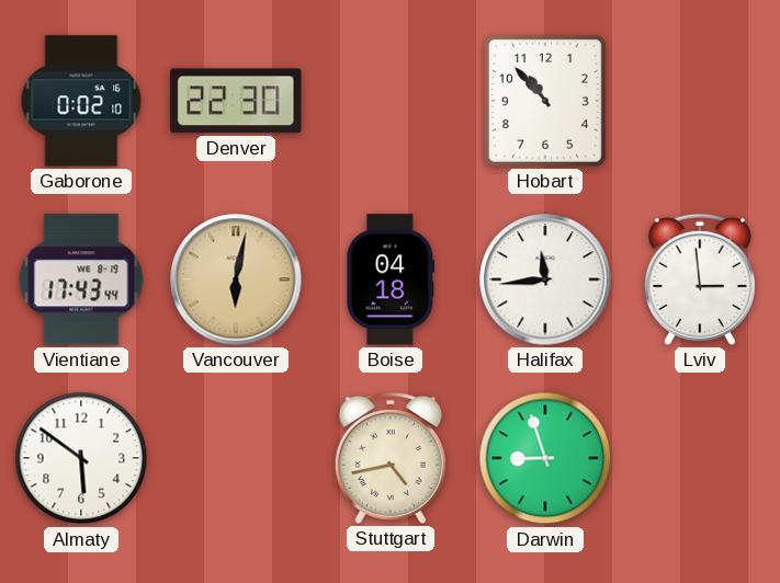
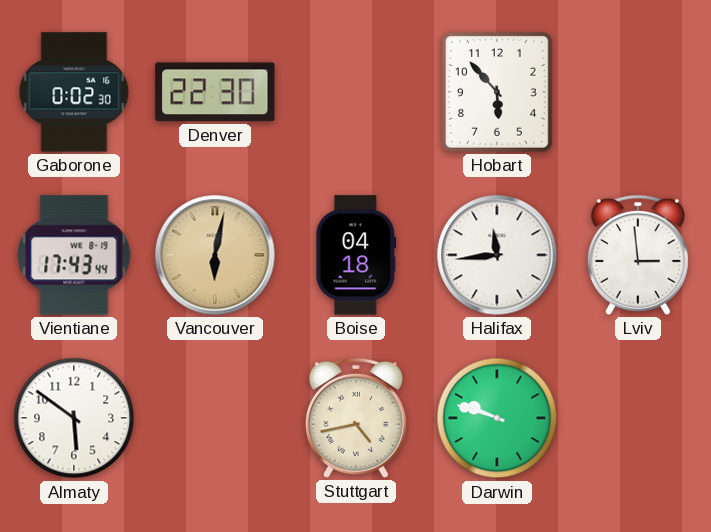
Gaborone: 0:02:10 -> 0:02:30
Hobart: 10:53 -> 5:53
Darwin: 8:57 -> 9:48
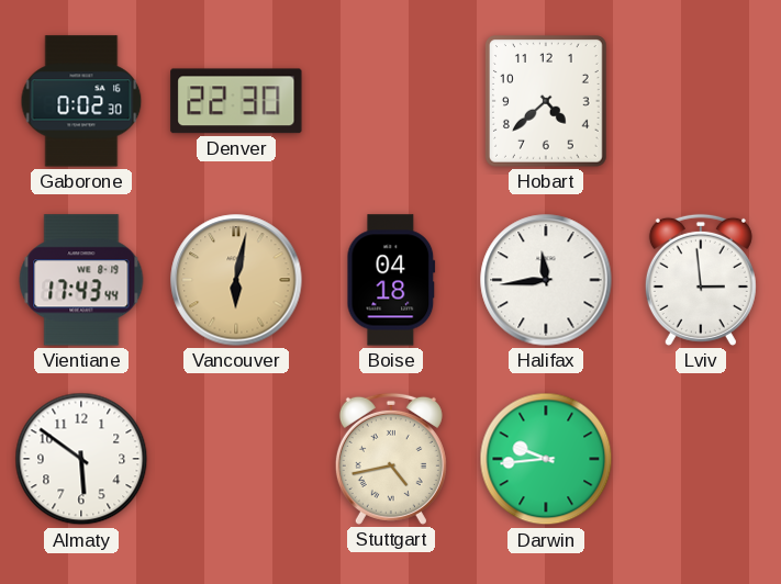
Hobart: 5:53 -> 4:38
Darwin: 9:48 -> 9:44
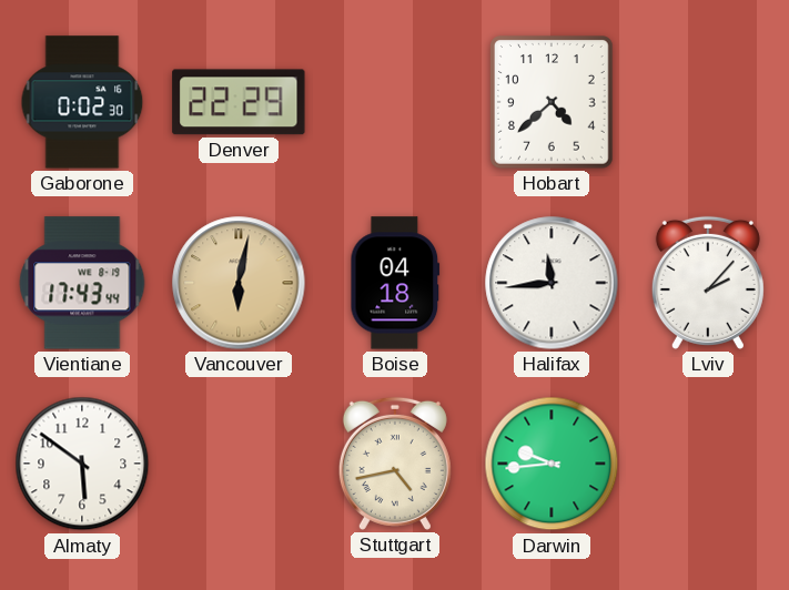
Denver: 22:30 -> 22:29
Lviv: 2:59 -> 2:07
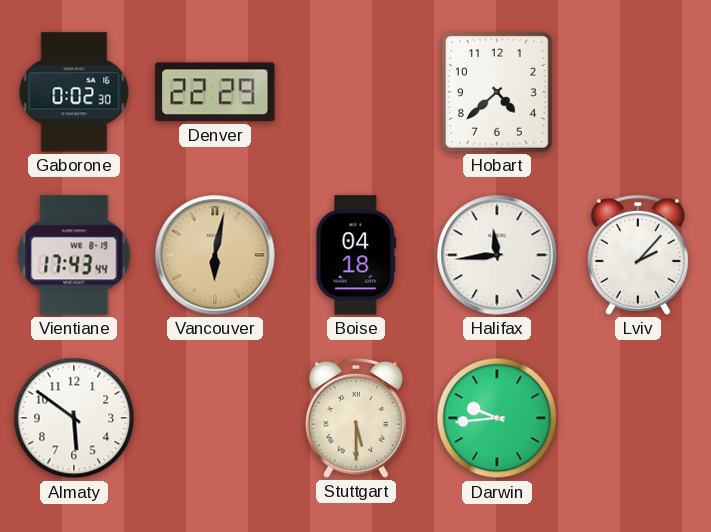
Stuttgart: 4:43 -> 5:30
